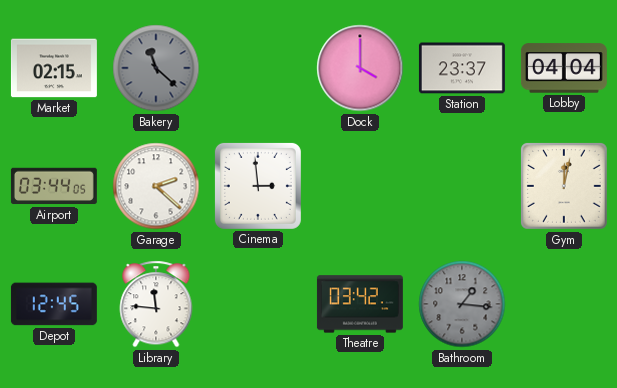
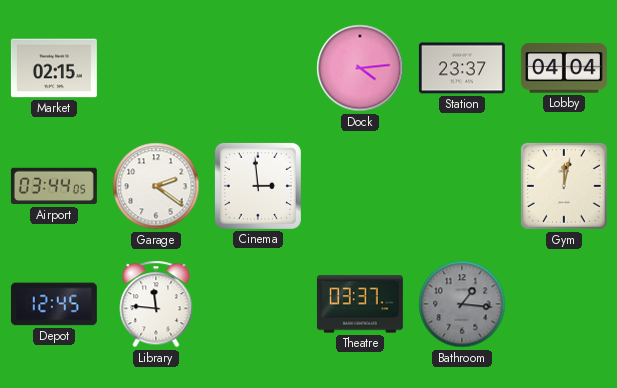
Bakery: 11:22 -> none
Dock: 4:00 -> 4:14
Garage: 2:22 -> 2:21
Theatre: 03:42 -> 03:37
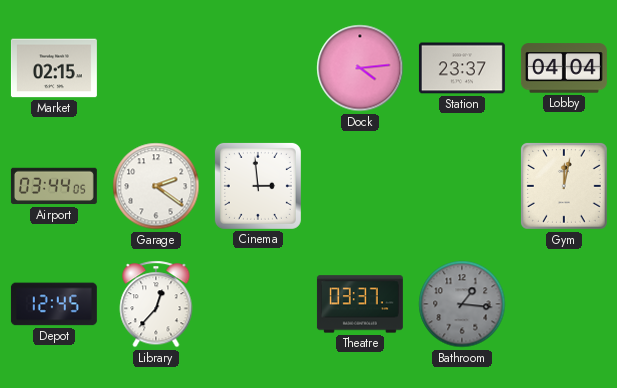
Library: 11:46 -> 12:37
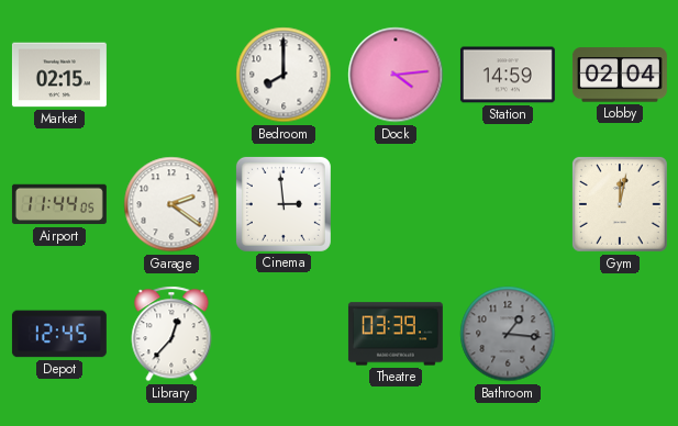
Bedroom: none -> 8:00
Station: 23:37 -> 14:59
Lobby: 04:04 -> 02:04
Airport: 03:44 -> 11:44
Theatre: 03:37 -> 03:39
